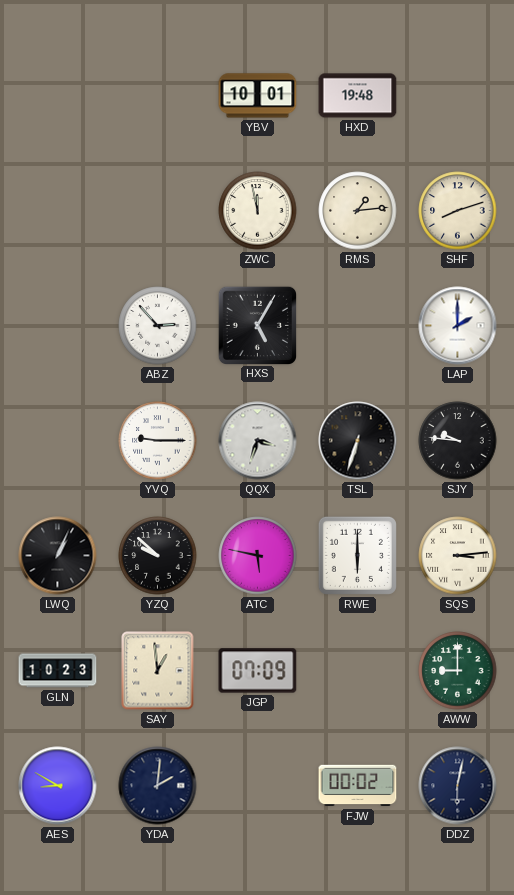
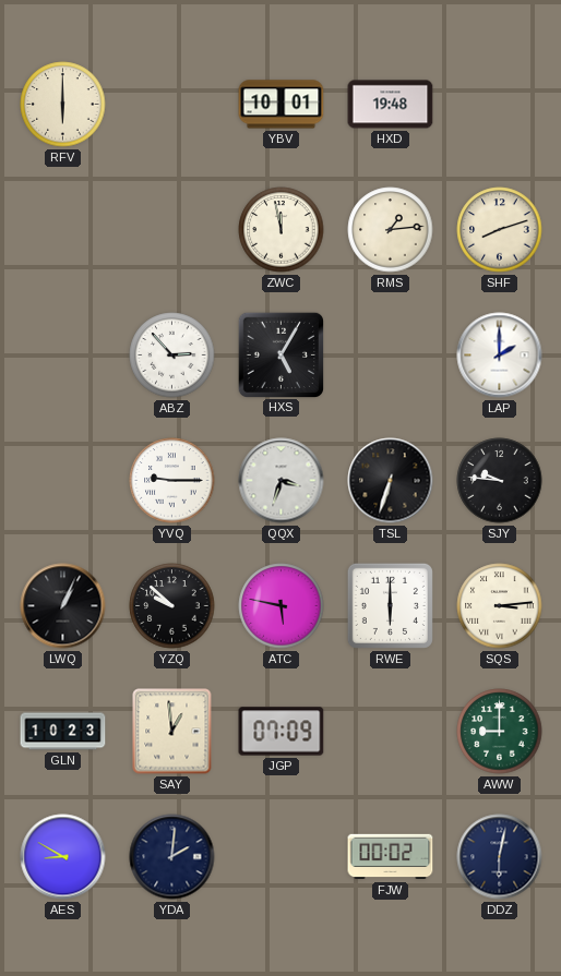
RFV: none -> 6:00
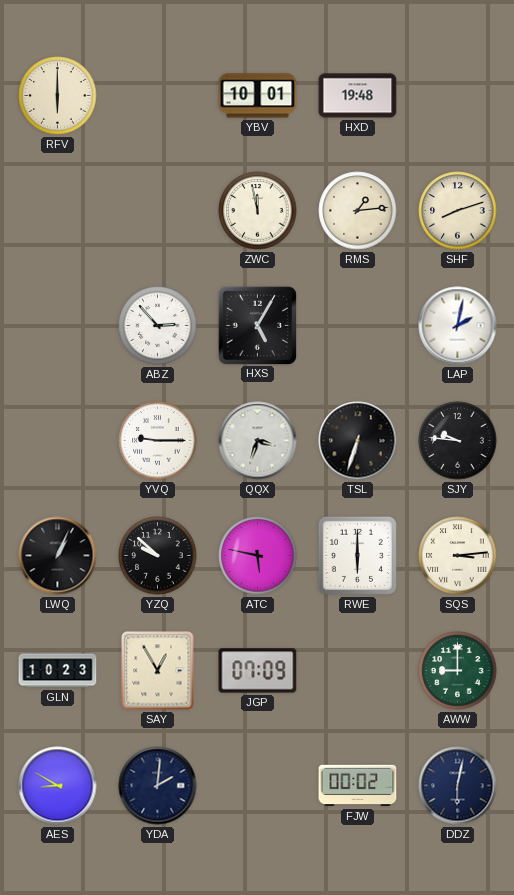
LAP: 2:00 -> 2:02
SAY: 12:59 -> 12:55
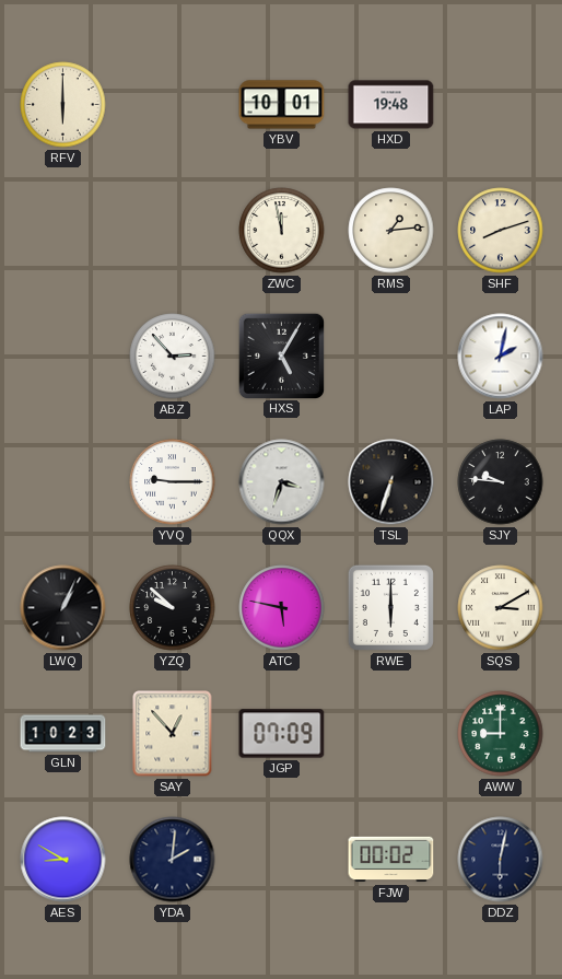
SQS: 3:14 -> 3:10
SAY: 12:55 -> 12:53
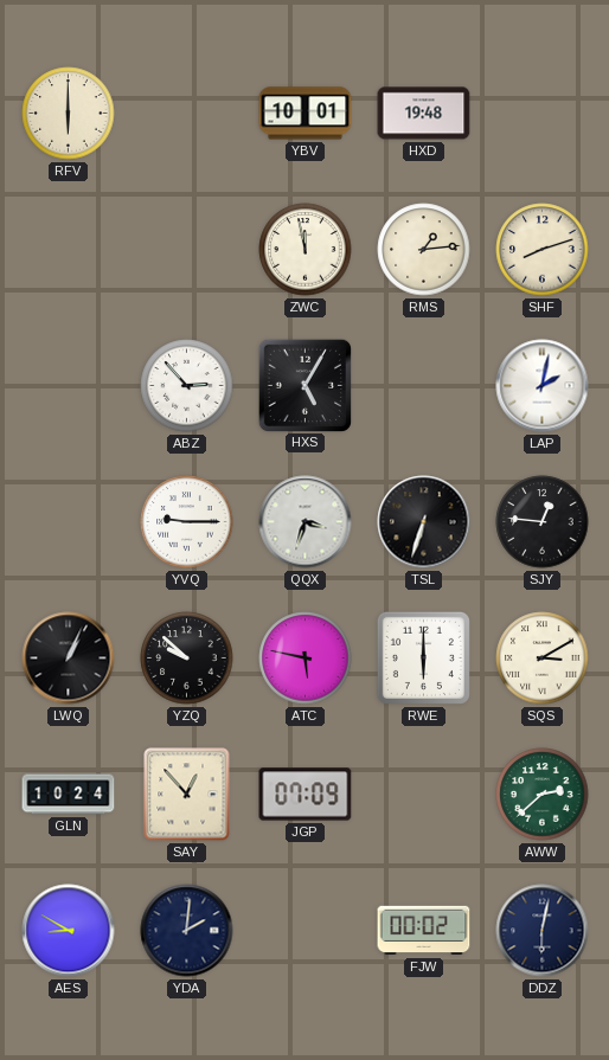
SJY: 9:46 -> 12:46
GLN: 10:23 -> 10:24
AWW: 9:00 -> 2:38
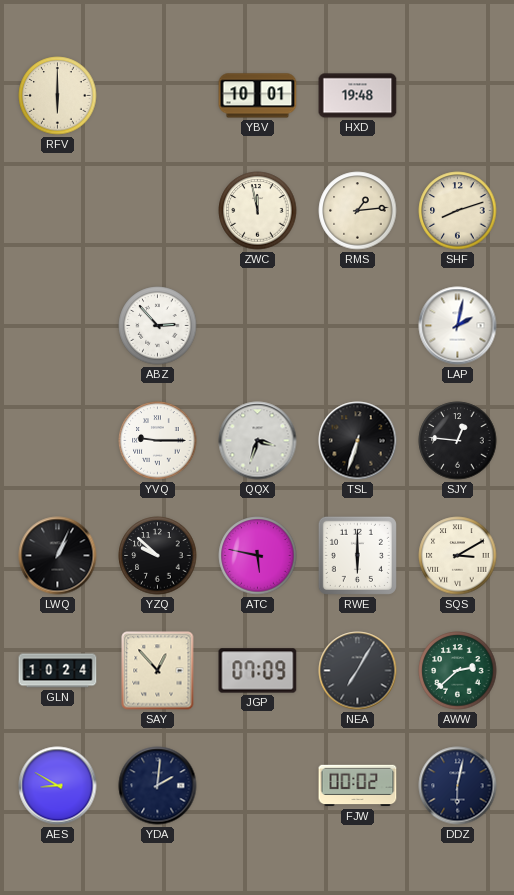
HXS: 5:05 -> none
NEA: none -> 7:05
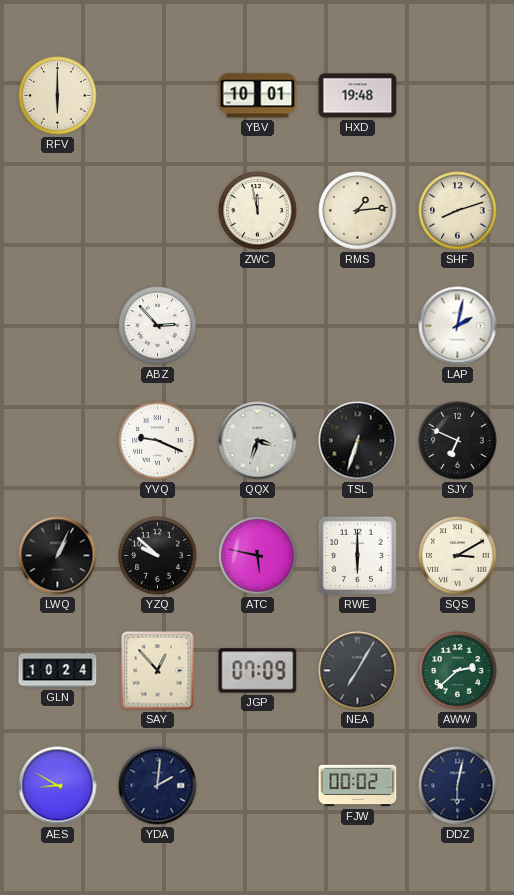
YVQ: 9:15 -> 9:19
SJY: 12:46 -> 6:49
